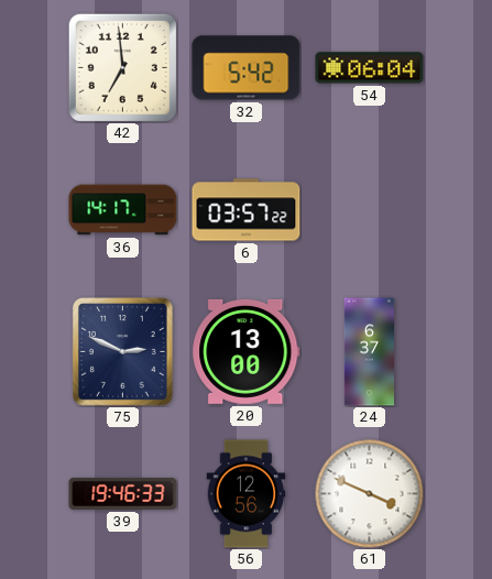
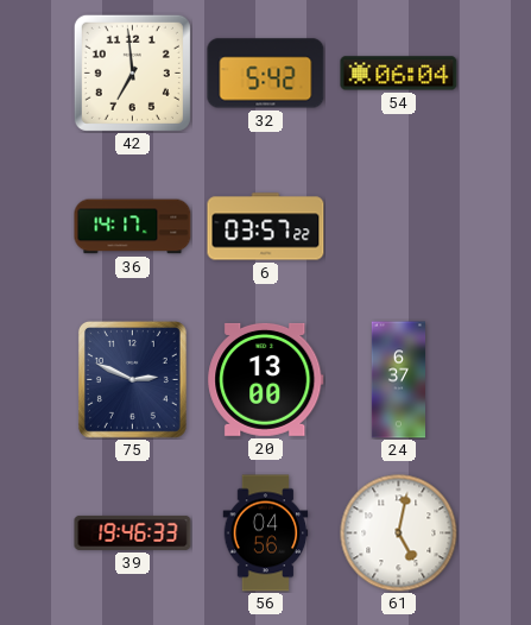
56: 12:56 -> 04:56
61: 3:49 -> 5:02
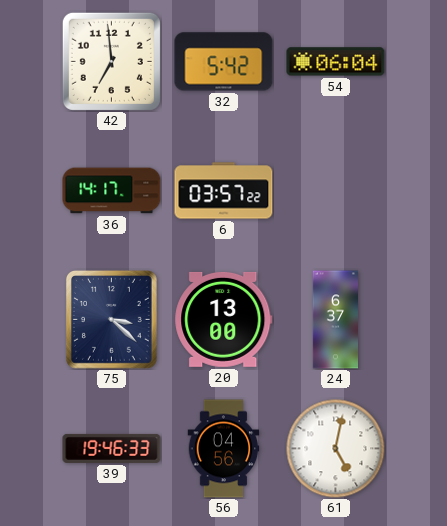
75: 2:49 -> 3:22
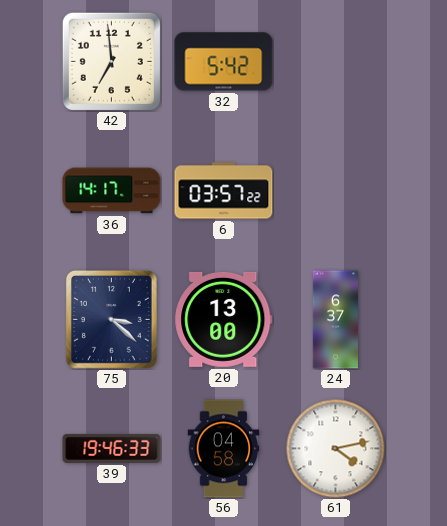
54: 06:04 -> none
56: 04:56 -> 04:58
61: 5:02 -> 4:13
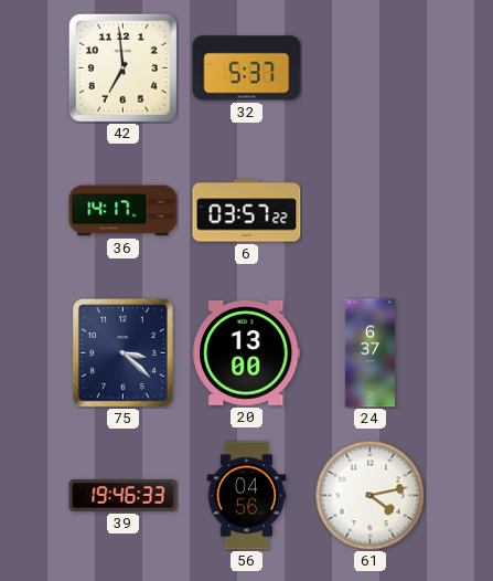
32: 5:42 -> 5:37
56: 04:58 -> 04:56
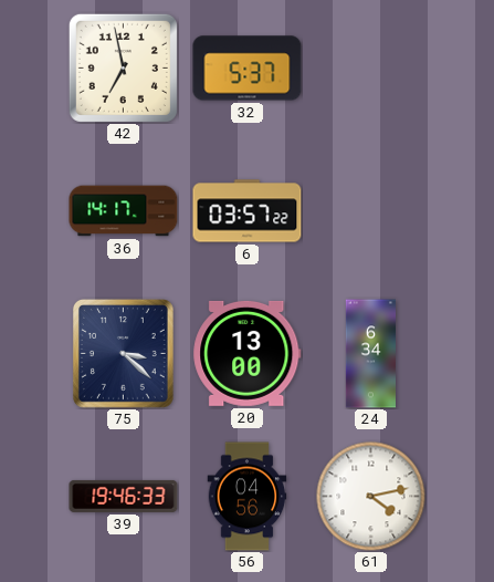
42: 6:59 -> 6:58
24: 6:37 -> 6:34
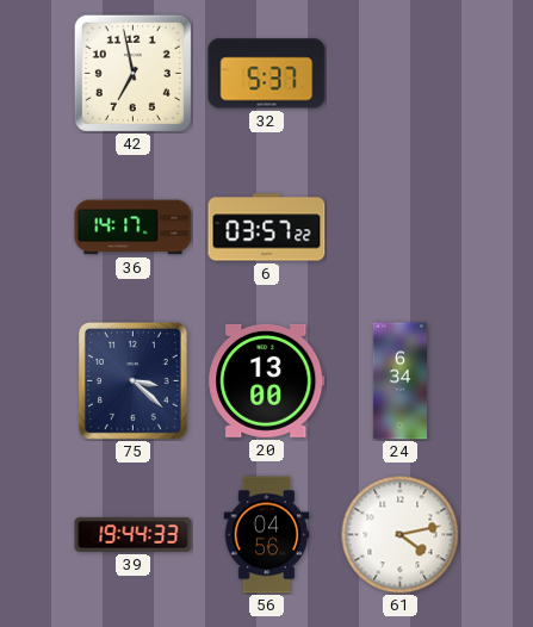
39: 19:46 -> 19:44
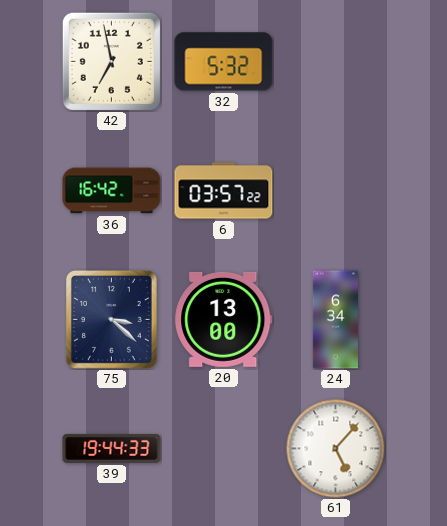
32: 5:37 -> 5:32
36: 14:17 -> 16:42
56: 04:56 -> none
61: 4:13 -> 5:07
